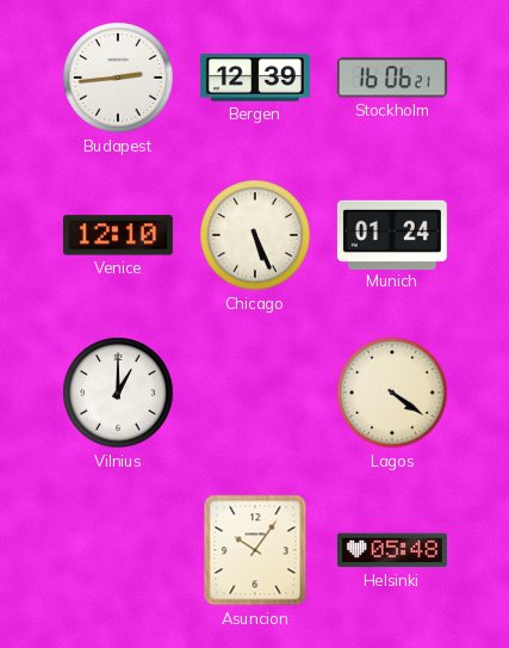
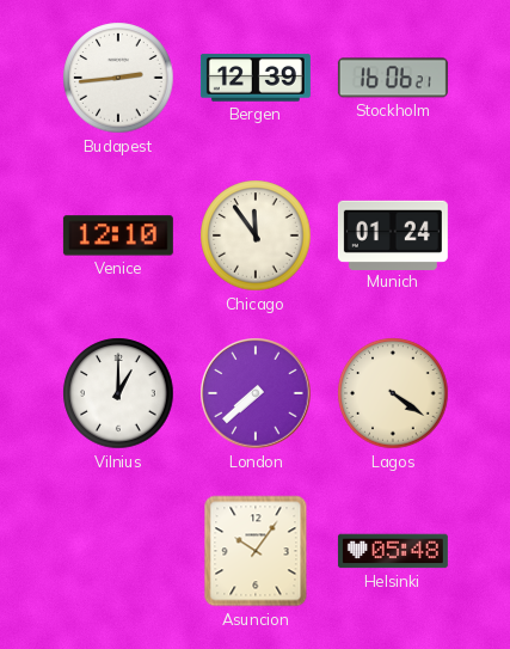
Chicago: 5:26 -> 11:54
London: none -> 7:38
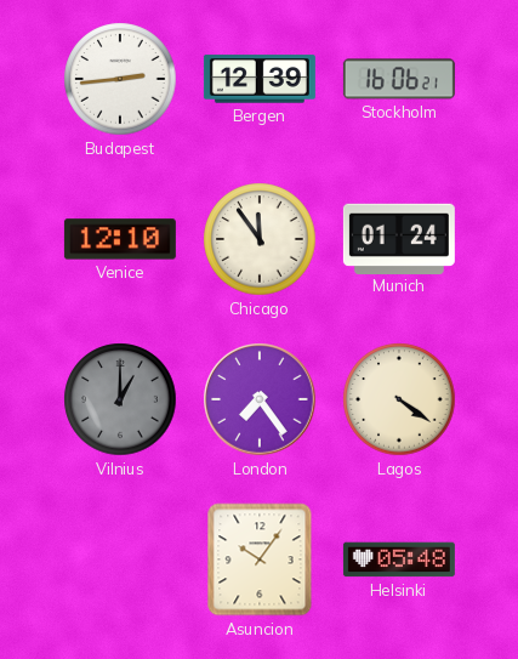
Vilnius dial: white -> grey
London: 7:38 -> 7:24
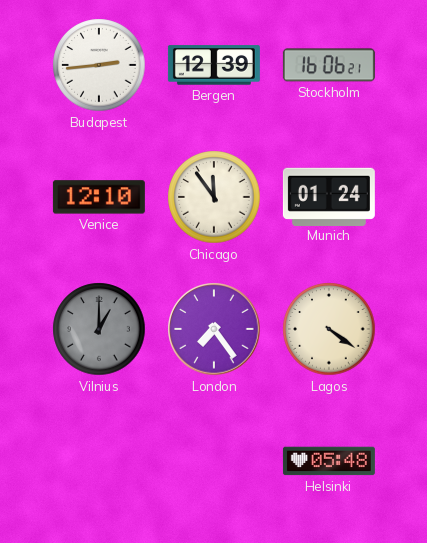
Asuncion: 10:06 -> none
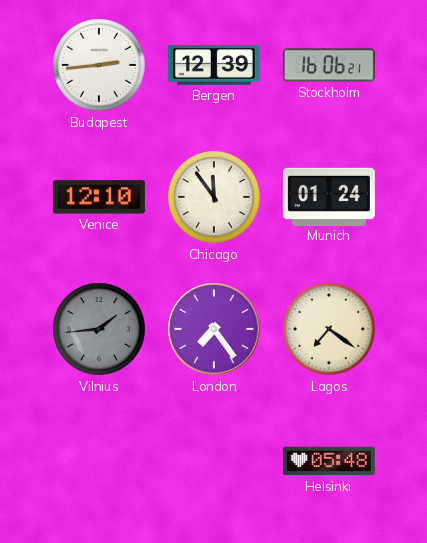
Vilnius: 1:00 -> 1:44
Lagos: 4:21 -> 7:21
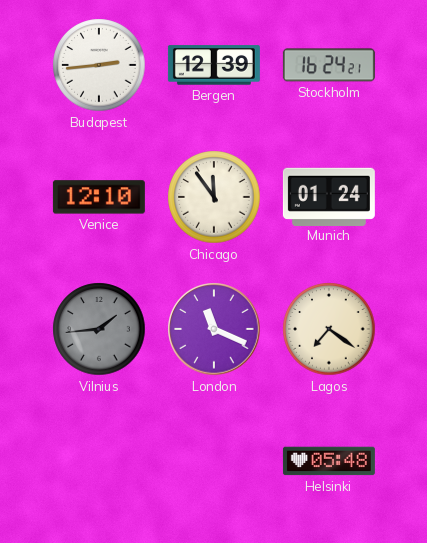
Stockholm: 16:06 -> 16:24
London: 7:24 -> 11:19
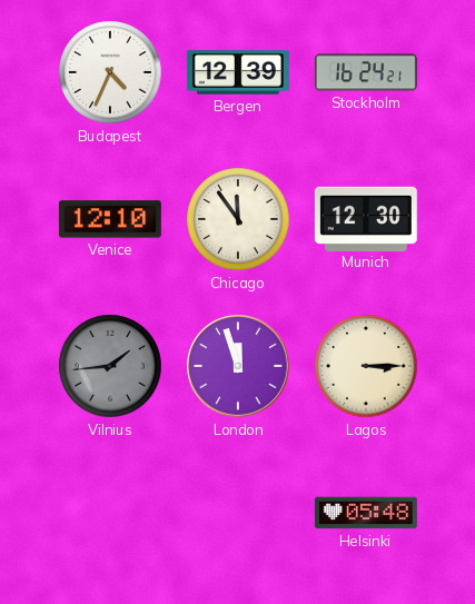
Budapest: 2:44 -> 4:34
Munich: 01:24 -> 12:30
London: 11:19 -> 11:57
Lagos: 7:21 -> 3:15
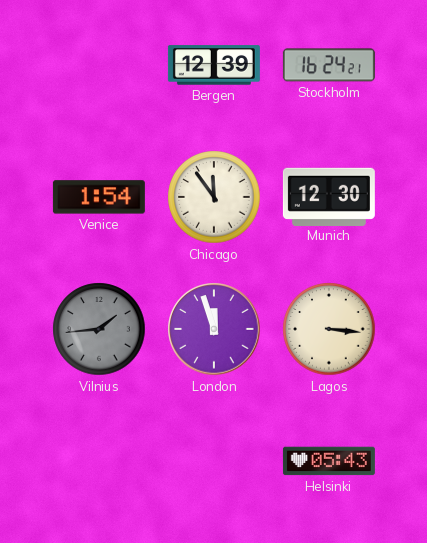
Budapest: 4:34 -> none
Venice: 12:10 -> 1:54
Lagos: 3:15 -> 3:16
Helsinki: 05:48 -> 05:43
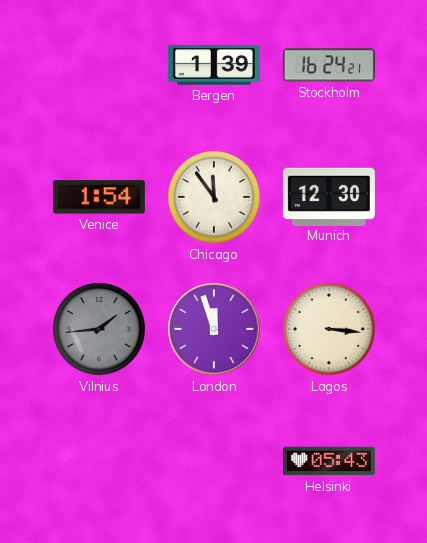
Bergen: 12:39 -> 1:39
